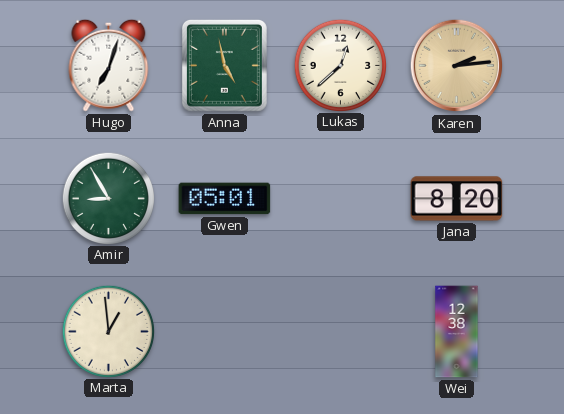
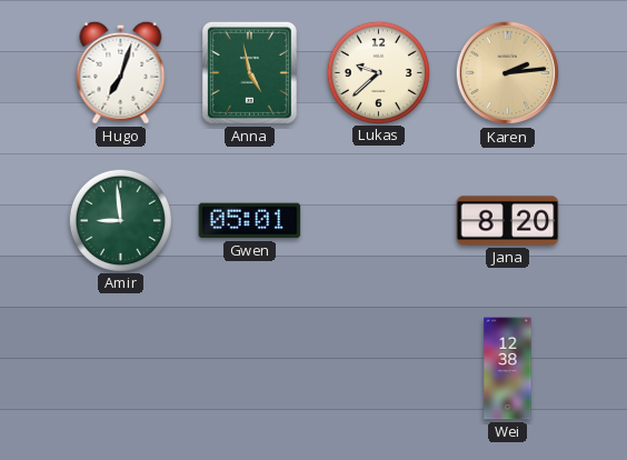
Lukas: 12:38 -> 9:38
Amir: 8:55 -> 8:59
Marta: 12:59 -> none
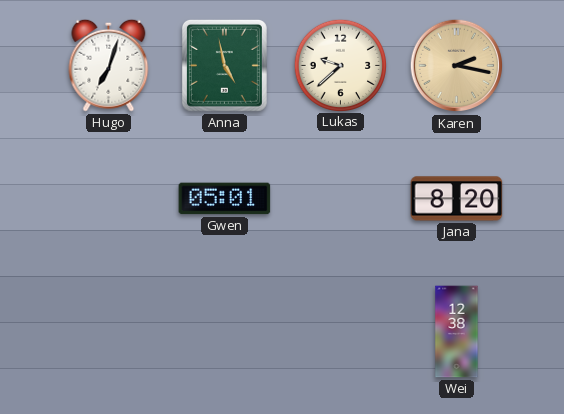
Karen: 2:14 -> 2:17
Amir: 8:59 -> none
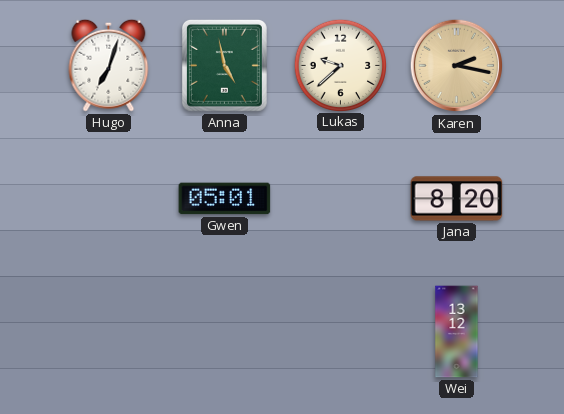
Wei: 12:38 -> 13:12
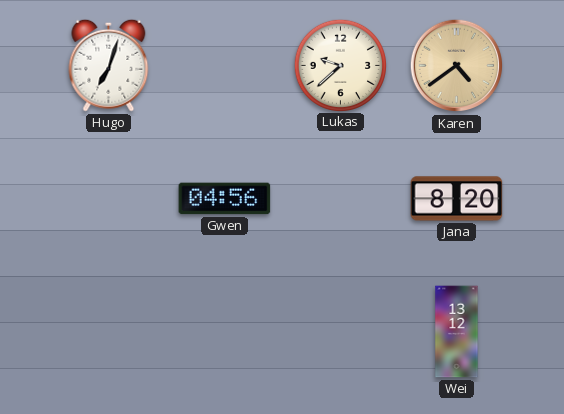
Anna: 4:58 -> none
Karen: 2:17 -> 4:39
Gwen: 05:01 -> 04:56
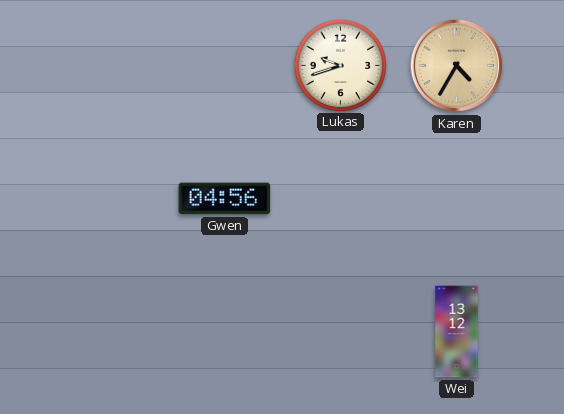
Hugo: 7:03 -> none
Lukas: 9:38 -> 9:42
Karen: 4:39 -> 4:35
Jana: 8:20 -> none
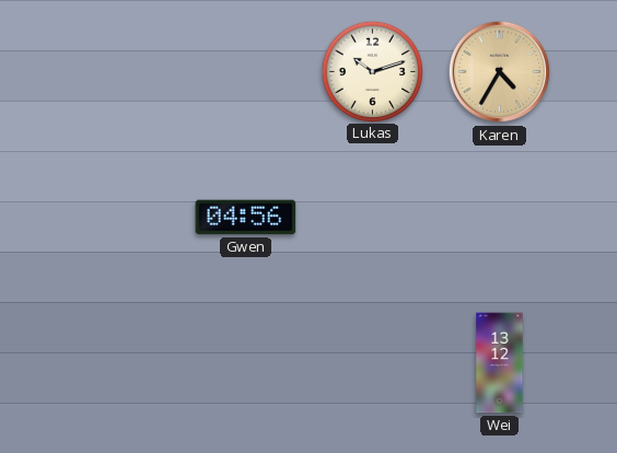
Lukas: 9:42 -> 10:12
